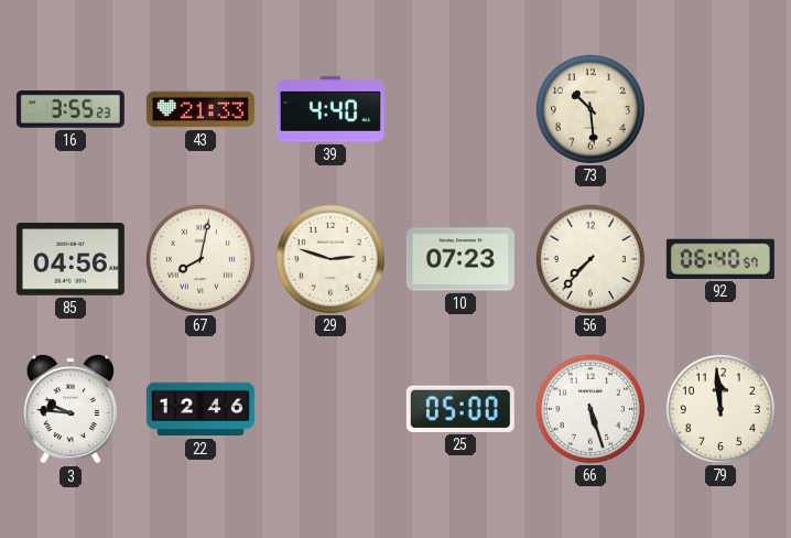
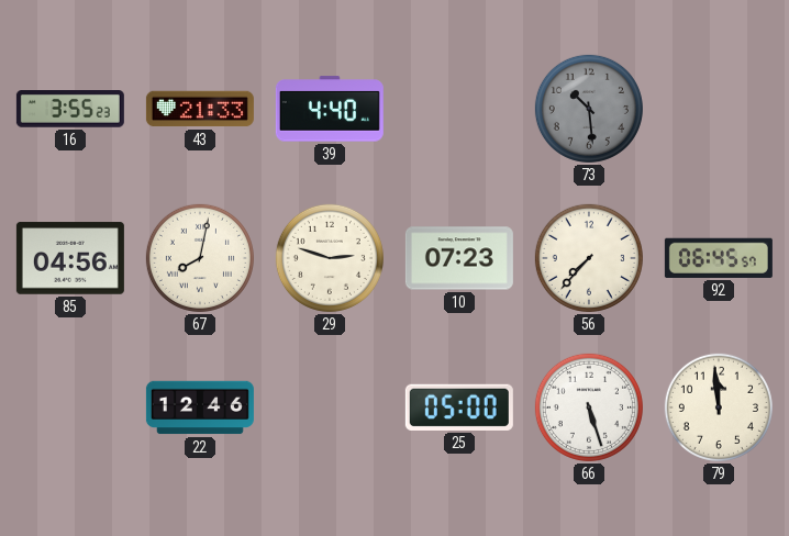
73 dial: cream -> grey
92: 06:40 -> 06:45
3: 9:46 -> none
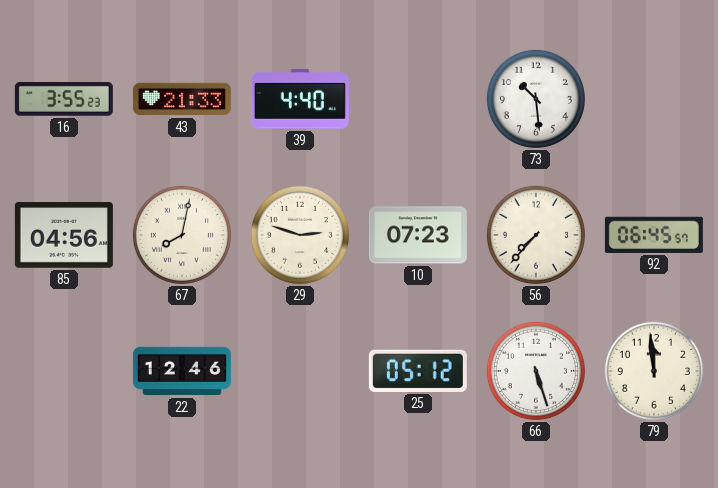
73 dial: grey -> white
25: 05:00 -> 05:12
